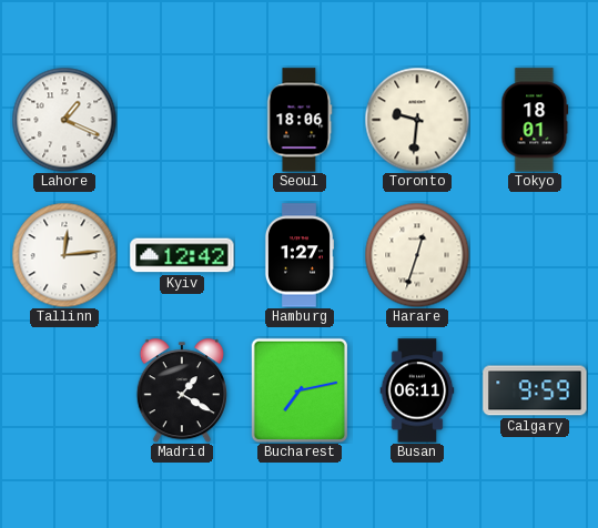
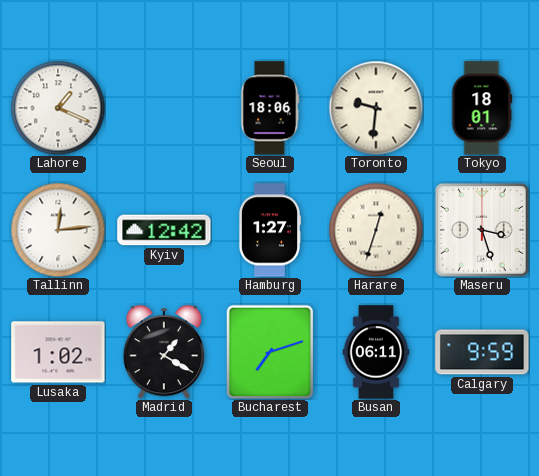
Maseru: none -> 3:27
Lusaka: none -> 1:02
Bucharest: 7:13 -> 7:12
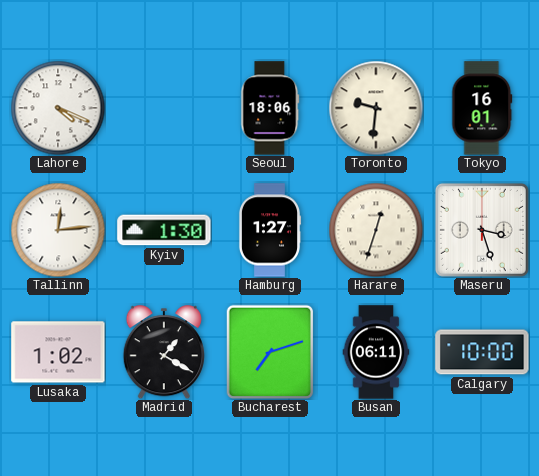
Lahore: 1:19 -> 4:19
Tokyo: 18:01 -> 16:01
Kyiv: 12:42 -> 1:30
Calgary: 9:59 -> 10:00
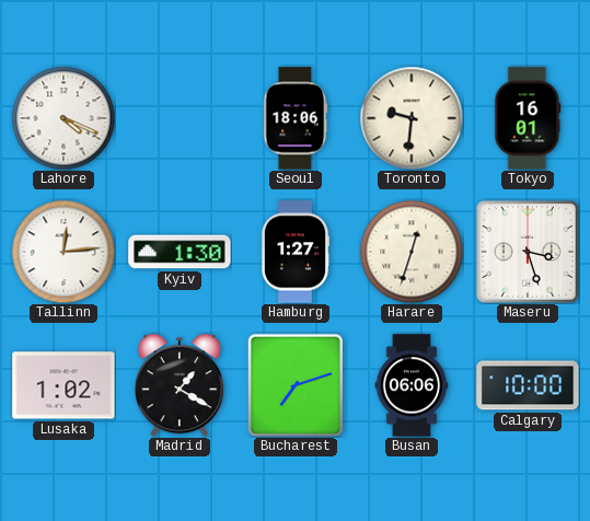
Busan: 06:11 -> 06:06
